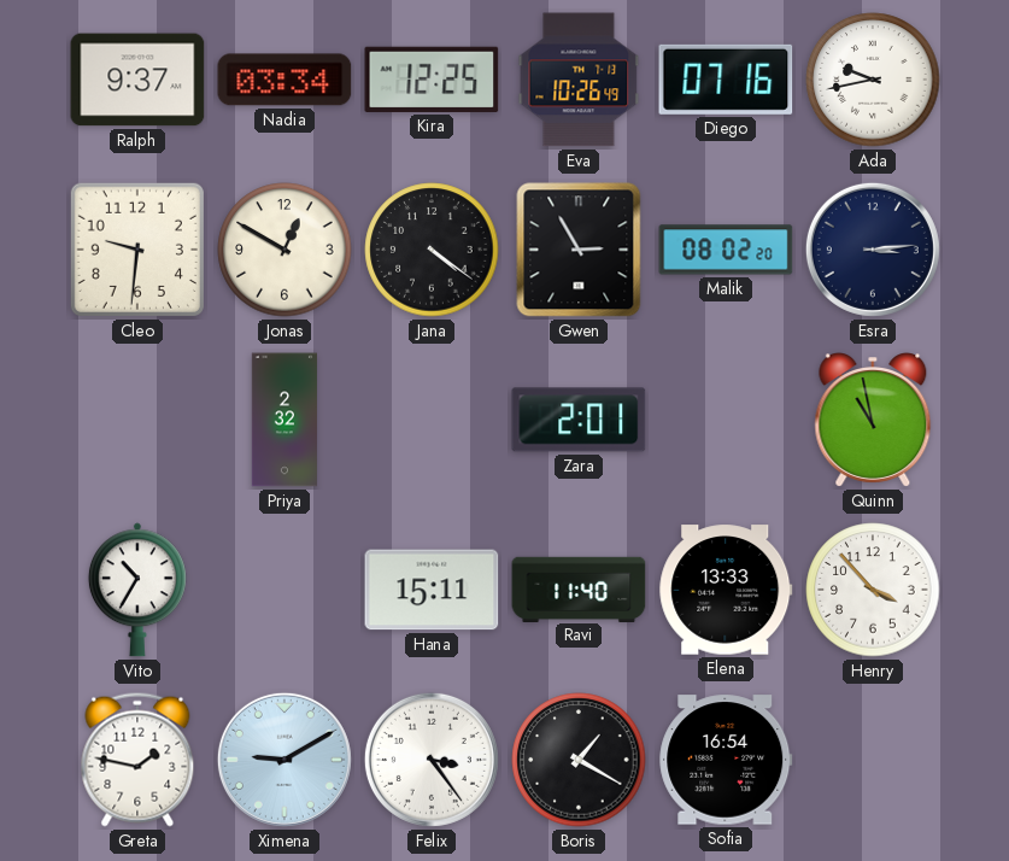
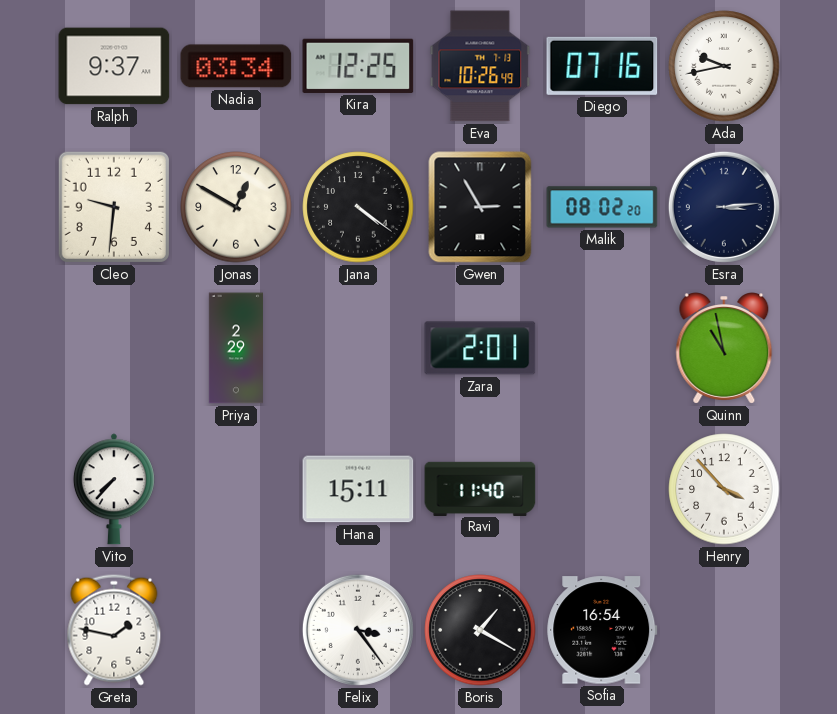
Priya: 2:32 -> 2:29
Vito: 10:35 -> 7:37
Elena: 13:33 -> none
Ximena: 9:10 -> none
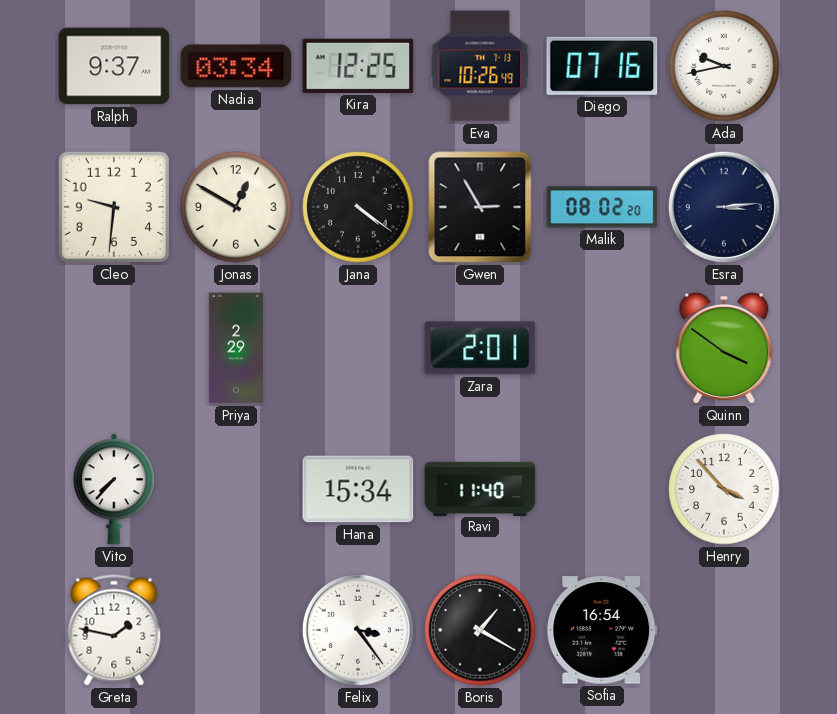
Quinn: 10:58 -> 3:51
Hana: 15:11 -> 15:34
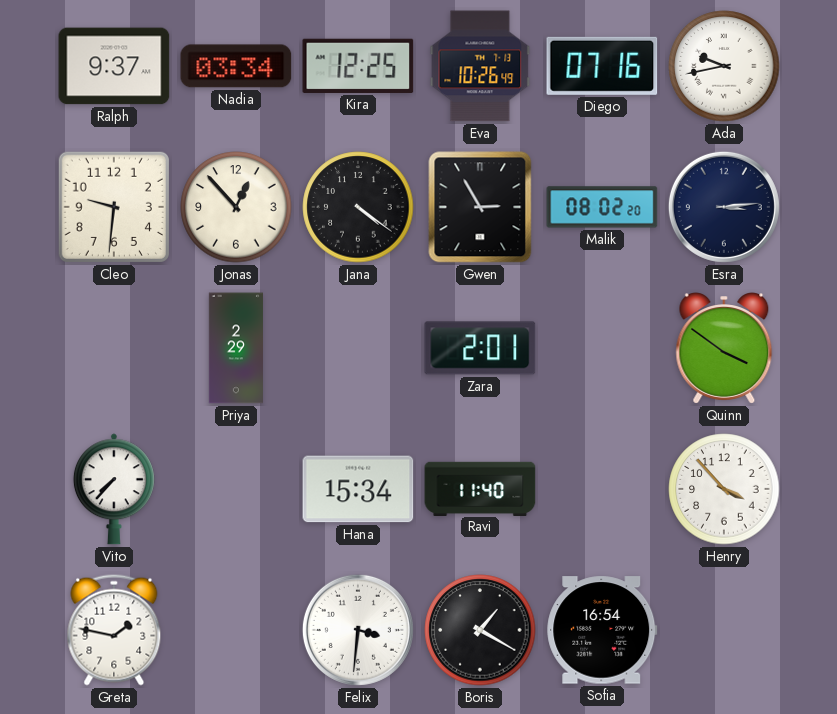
Jonas: 12:50 -> 12:53
Felix: 3:24 -> 3:31
